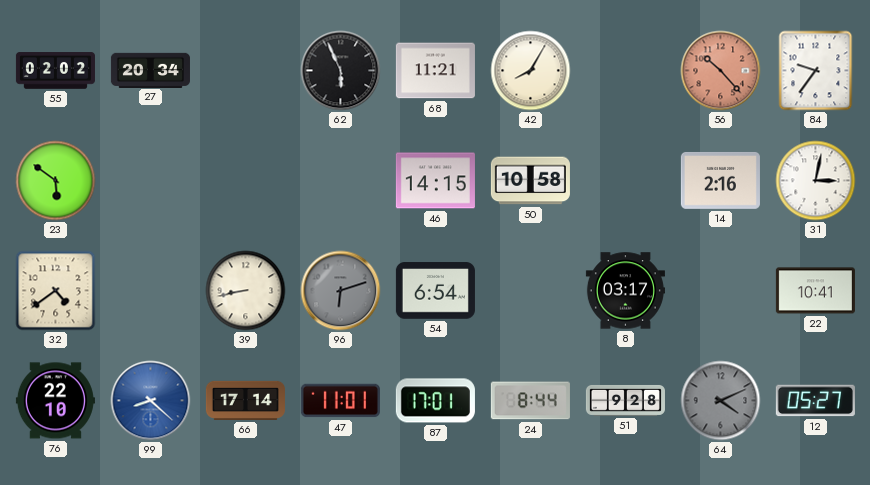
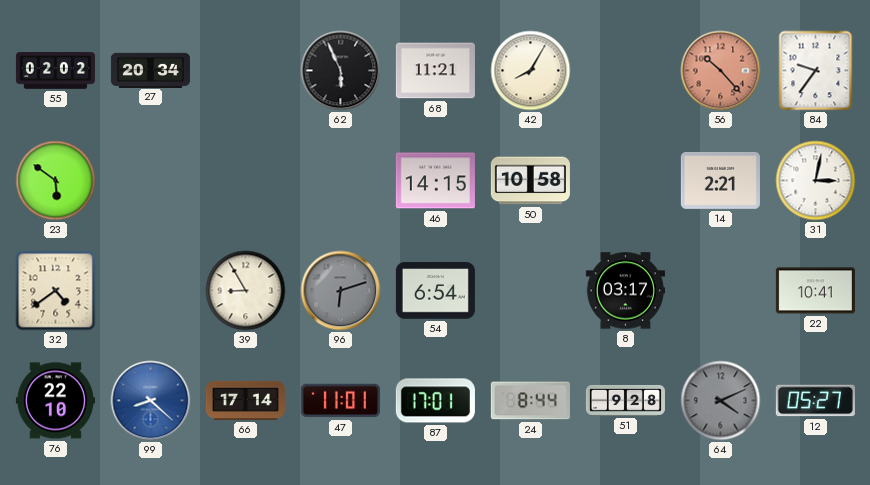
14: 2:16 -> 2:21
39: 8:43 -> 8:55
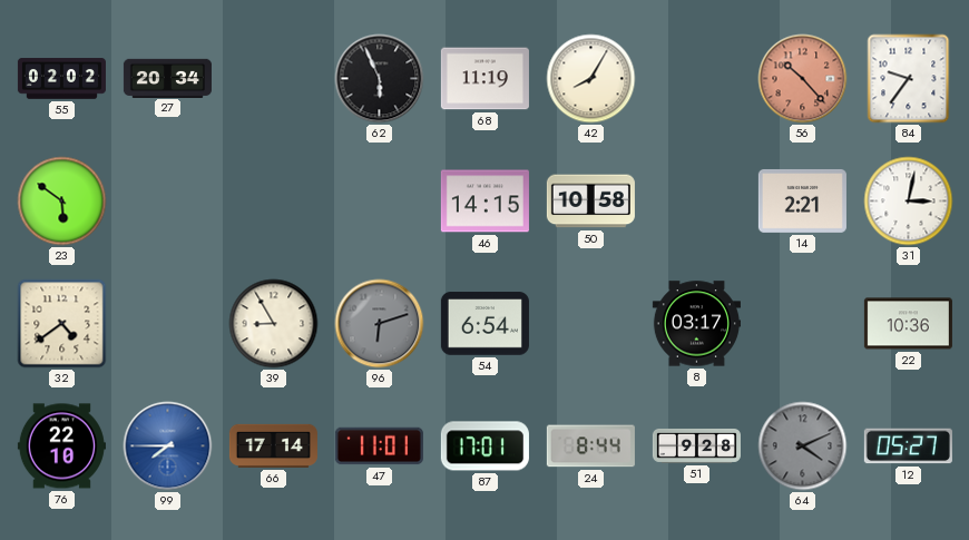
68: 11:21 -> 11:19
22: 10:41 -> 10:36
99: 8:22 -> 7:45
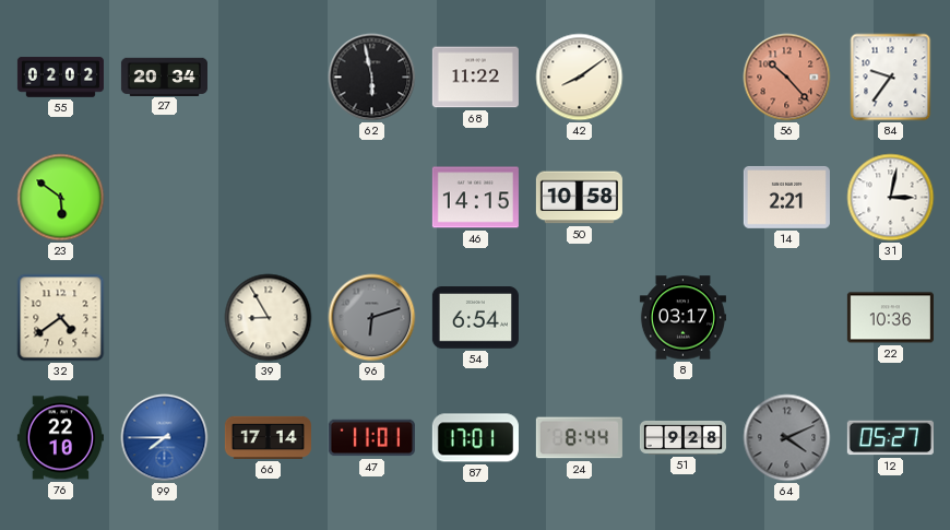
62: 5:56 -> 5:58
68: 11:19 -> 11:22
42: 8:05 -> 8:09
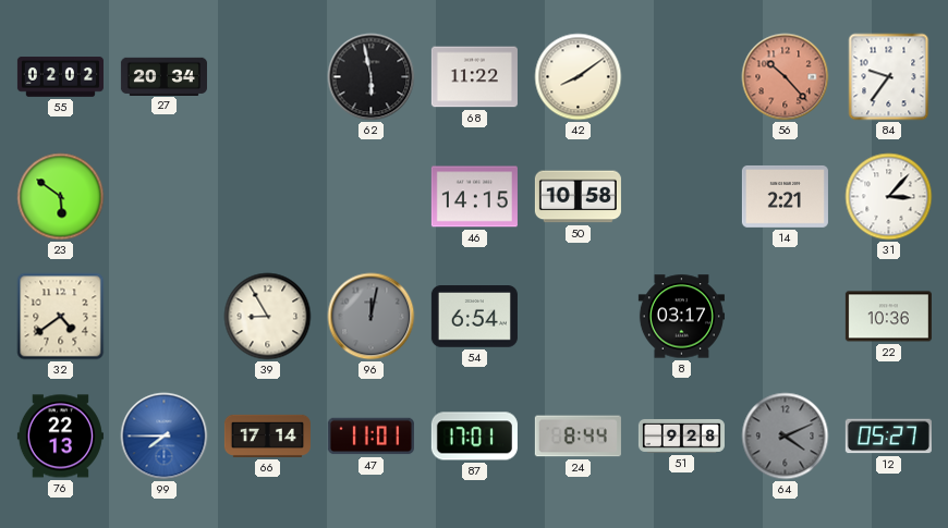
31: 3:02 -> 3:07
96: 6:12 -> 12:02
76: 22:10 -> 22:13
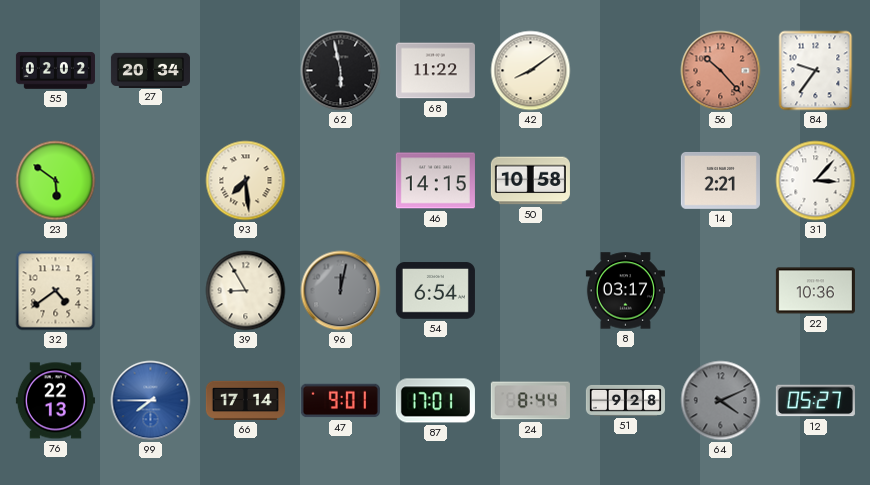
93: none -> 7:29
47: 11:01 -> 9:01
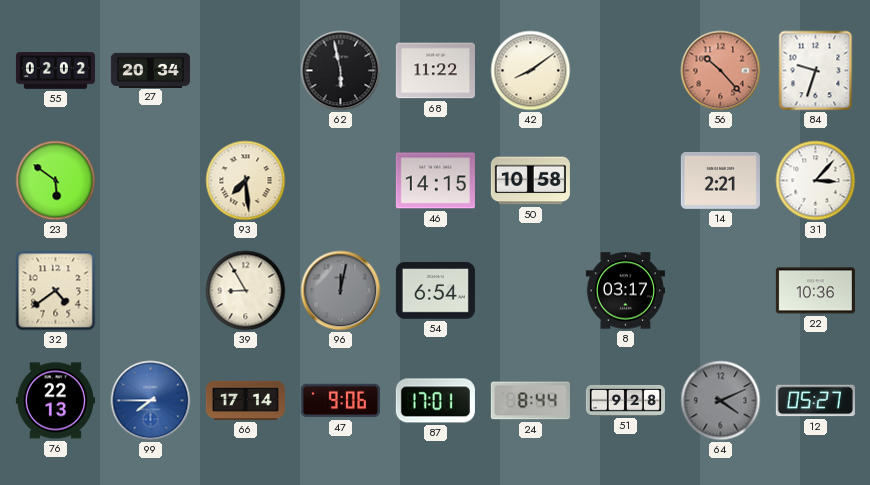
84: 9:36 -> 9:33
47: 9:01 -> 9:06
